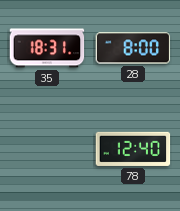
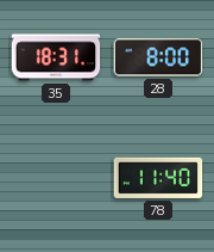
78: 12:40 -> 11:40
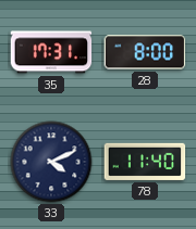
35: 18:31 -> 17:31
33: none -> 4:11
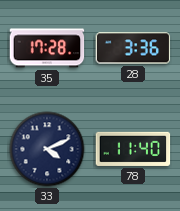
35: 17:31 -> 17:28
28: 8:00 -> 3:36
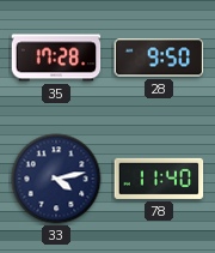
28: 3:36 -> 9:50
33: 4:11 -> 4:13
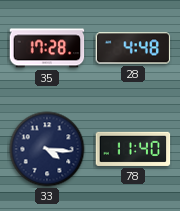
28: 9:50 -> 4:48
33: 4:13 -> 4:16
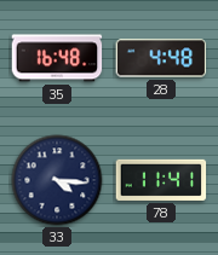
35: 17:28 -> 16:48
78: 11:40 -> 11:41
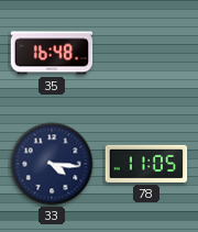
28: 4:48 -> none
78: 11:41 -> 11:05
